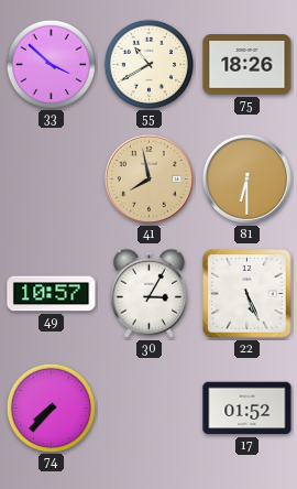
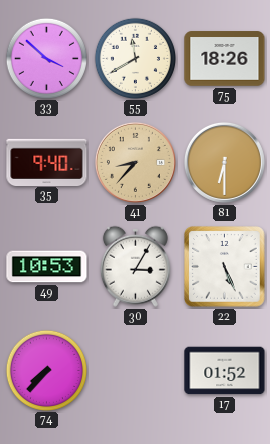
55: 10:40 -> 11:40
35: none -> 9:40
41: 7:58 -> 8:37
49: 10:57 -> 10:53
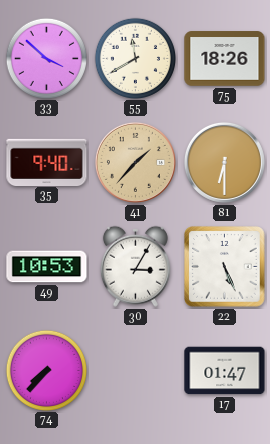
41: 8:37 -> 1:37
17: 01:52 -> 01:47
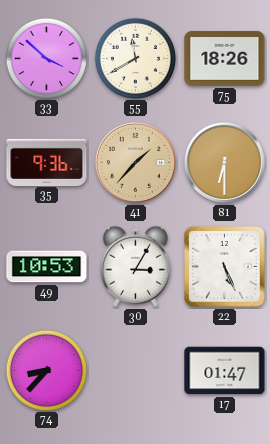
35: 9:40 -> 9:36
74: 7:37 -> 8:37
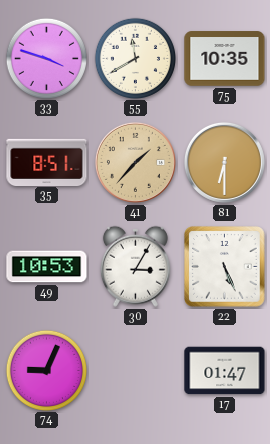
33: 3:52 -> 3:48
75: 18:26 -> 10:35
35: 9:36 -> 8:51
74: 8:37 -> 9:04
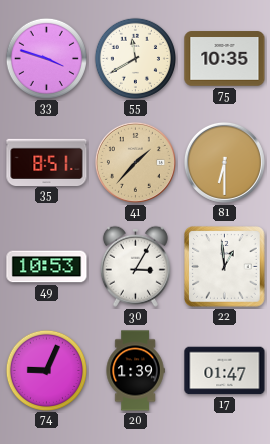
22: 5:26 -> 12:59
20: none -> 1:39
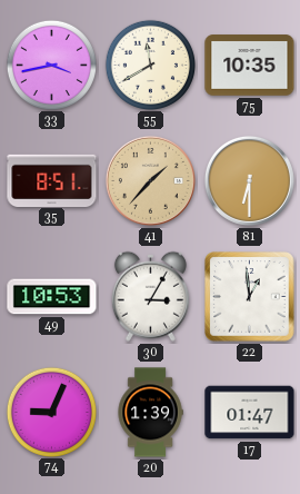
33: 3:48 -> 3:43
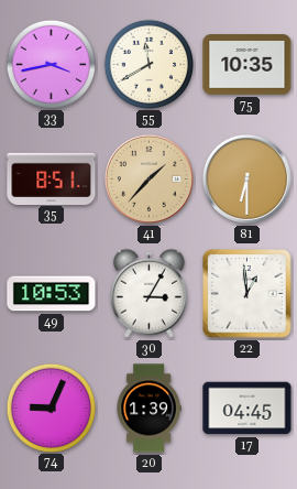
17: 01:47 -> 04:45
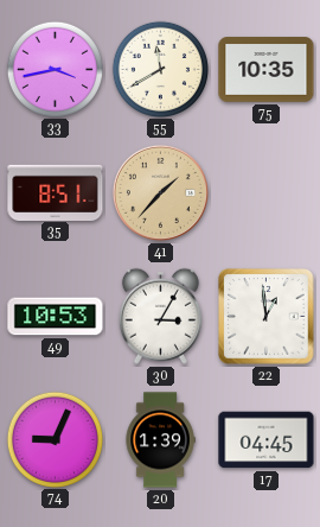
81: 6:30 -> none
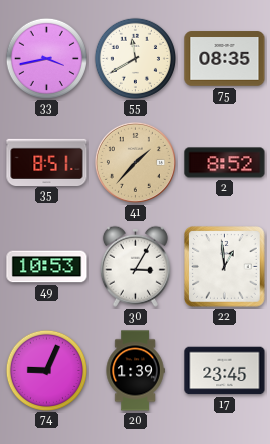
75: 10:35 -> 08:35
2: none -> 8:52
17: 04:45 -> 23:45
